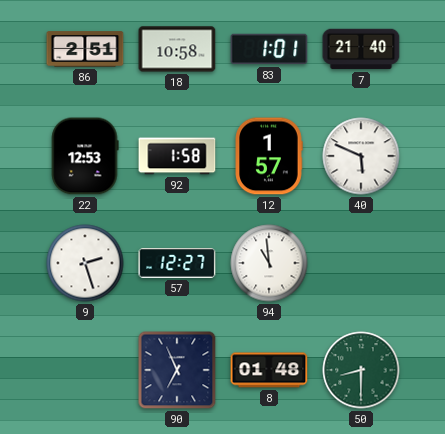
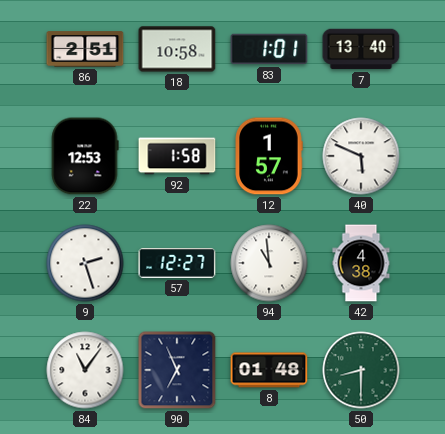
7: 21:40 -> 13:40
42: none -> 4:38
84: none -> 11:06
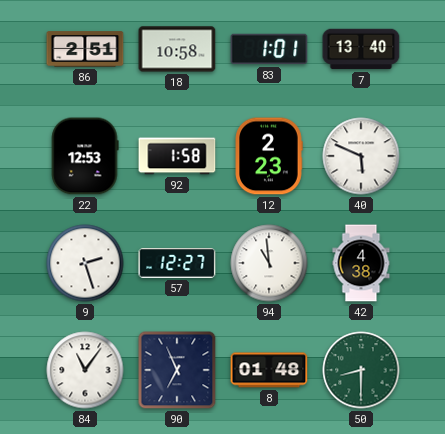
12: 1:57 -> 2:23
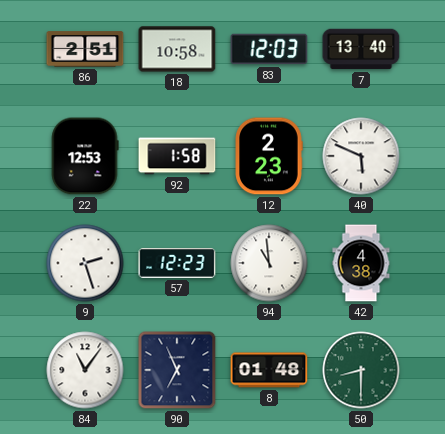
83: 1:01 -> 12:03
57: 12:27 -> 12:23
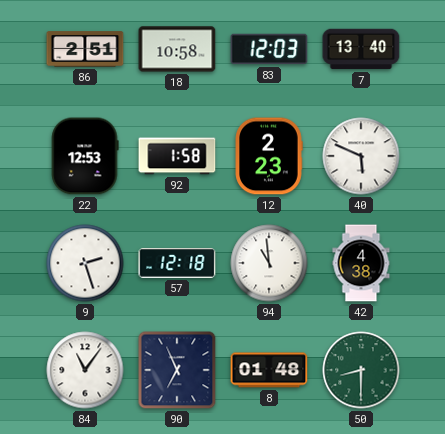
57: 12:23 -> 12:18
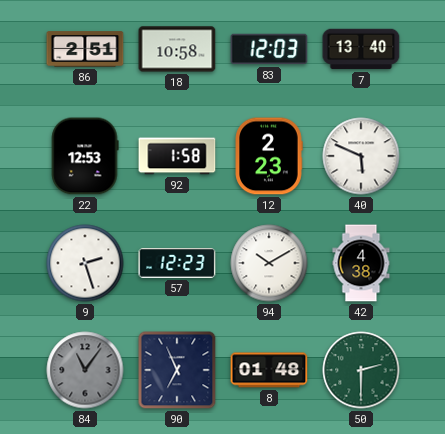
57: 12:18 -> 12:23
94: 10:59 -> 10:10
84 dial: white -> grey
50: 8:30 -> 2:30
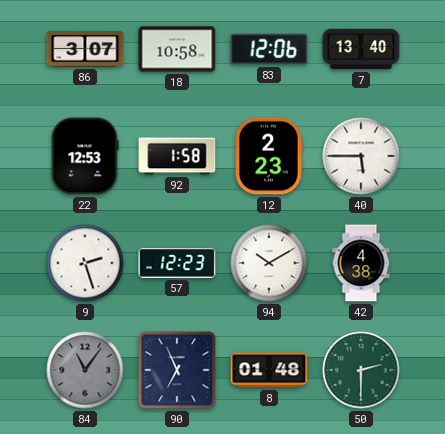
86: 2:51 -> 3:07
83: 12:03 -> 12:06
40: 5:49 -> 5:45
